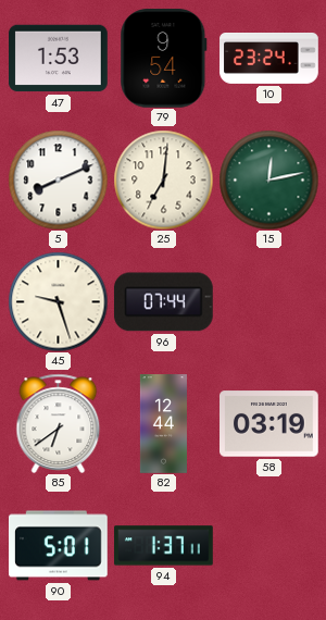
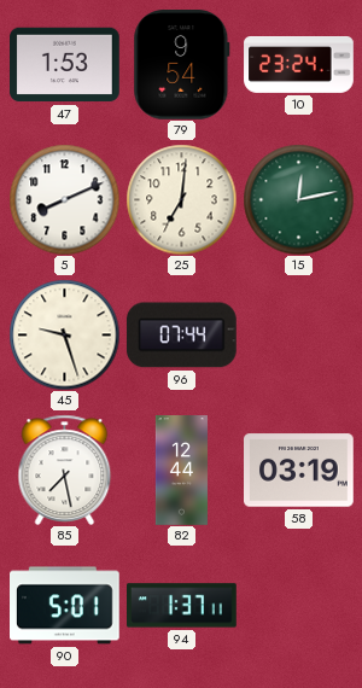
85: 6:39 -> 7:28
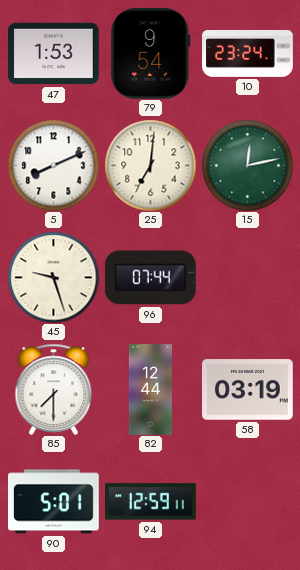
85: 7:28 -> 7:30
94: 1:37 -> 12:59
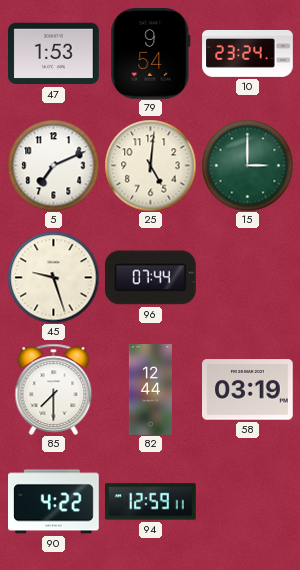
5: 8:11 -> 7:11
25: 7:01 -> 5:01
15: 12:13 -> 3:00
90: 5:01 -> 4:22
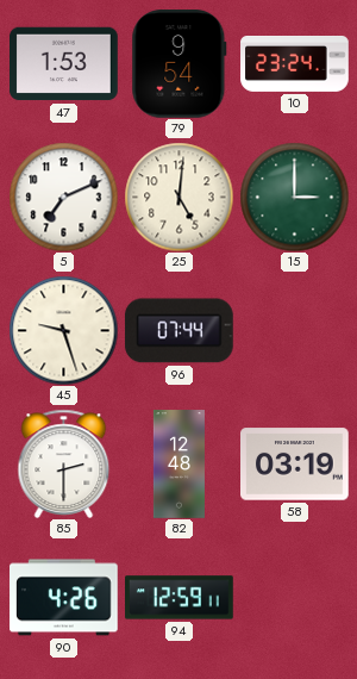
85: 7:30 -> 2:30
82: 12:44 -> 12:48
90: 4:22 -> 4:26
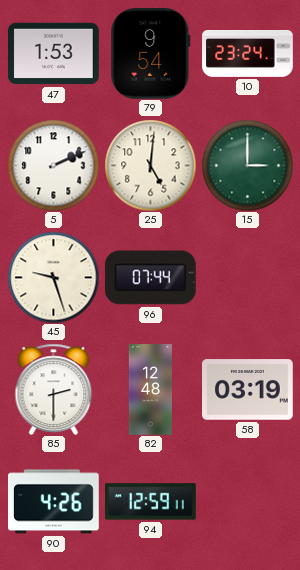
5: 7:11 -> 2:11
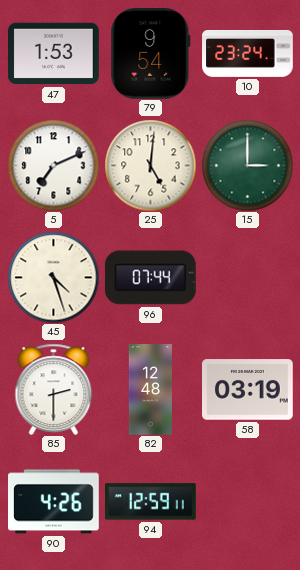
5: 2:11 -> 7:11
45: 9:27 -> 4:27
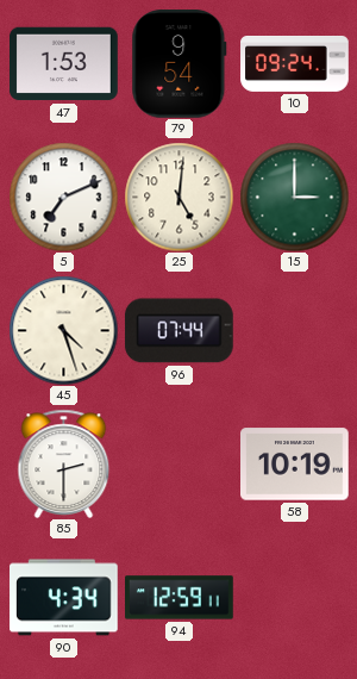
10: 23:24 -> 09:24
82: 12:48 -> none
58: 03:19 -> 10:19
90: 4:26 -> 4:34
